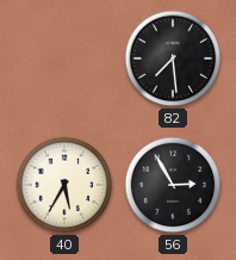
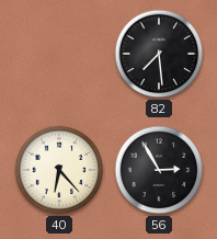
40: 5:35 -> 6:23
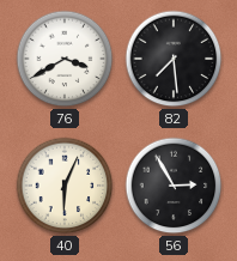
76: none -> 3:40
40: 6:23 -> 6:04
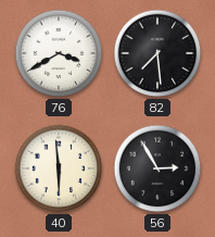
40: 6:04 -> 5:59
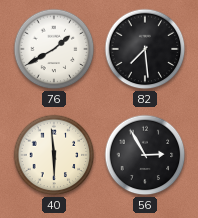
76: 3:40 -> 1:40
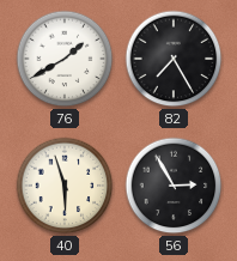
82: 7:29 -> 7:25
40: 5:59 -> 5:57
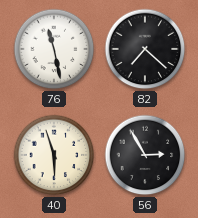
76: 1:40 -> 11:28
82: 7:25 -> 7:22
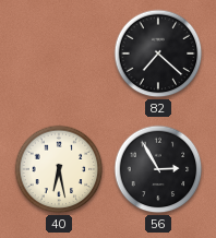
76: 11:28 -> none
40: 5:57 -> 6:28
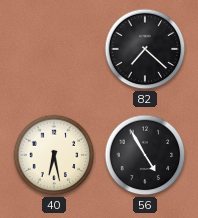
56: 2:55 -> 4:55
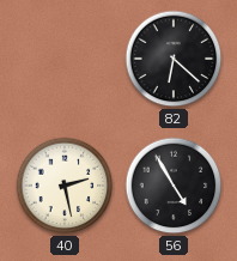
82: 7:22 -> 6:22
40: 6:28 -> 2:28
